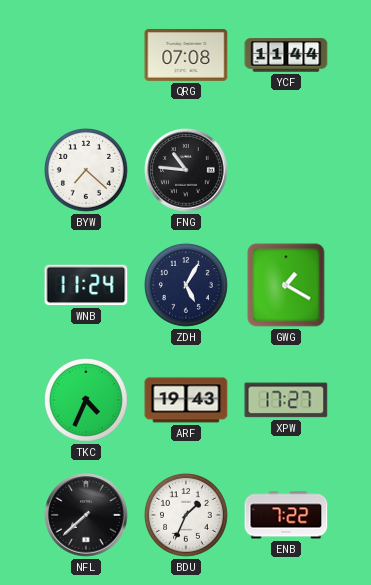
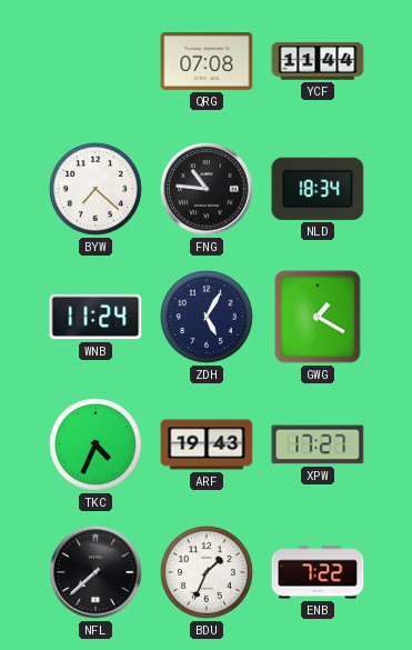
NLD: none -> 18:34
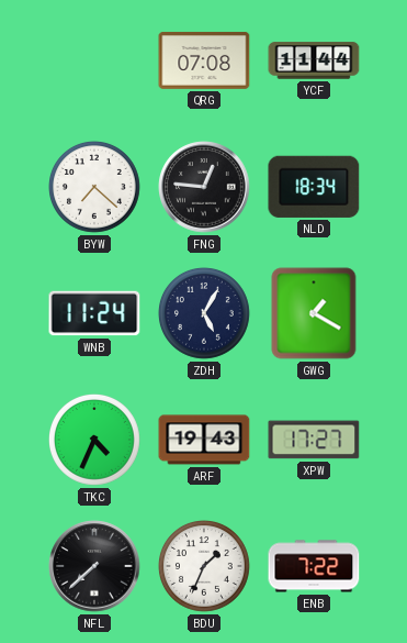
FNG: 10:46 -> 12:46
